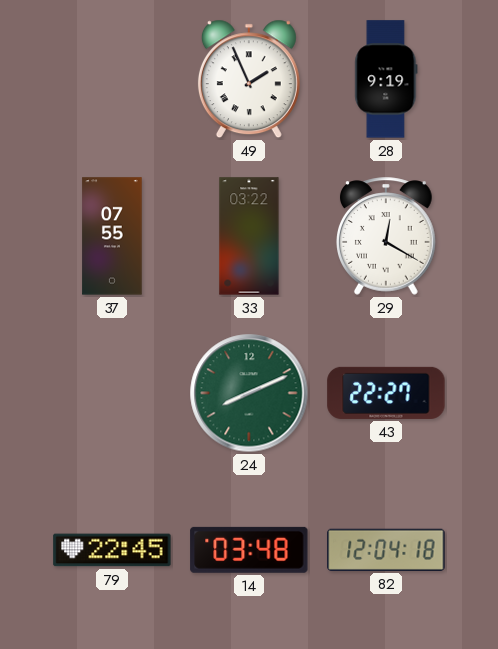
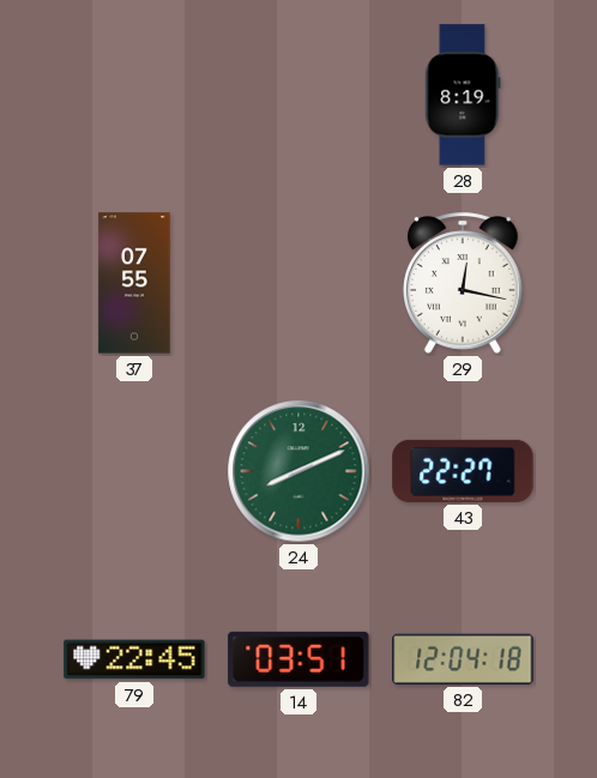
49: 1:56 -> none
28: 9:19 -> 8:19
33: 03:22 -> none
29: 12:20 -> 12:17
14: 03:48 -> 03:51
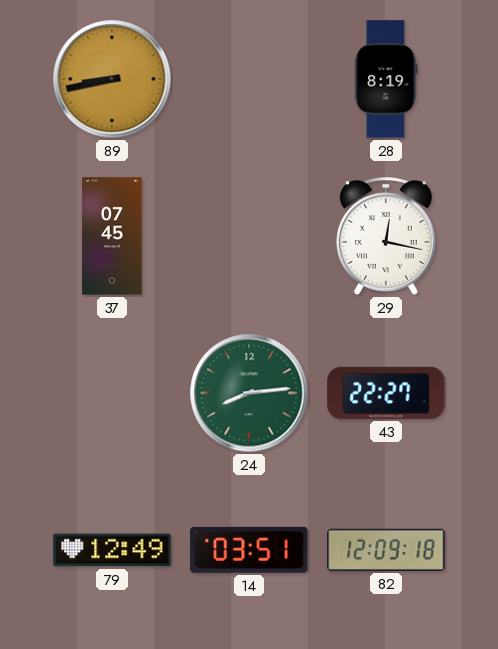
89: none -> 8:43
37: 07:55 -> 07:45
24: 8:11 -> 8:14
79: 22:45 -> 12:49
82: 12:04 -> 12:09
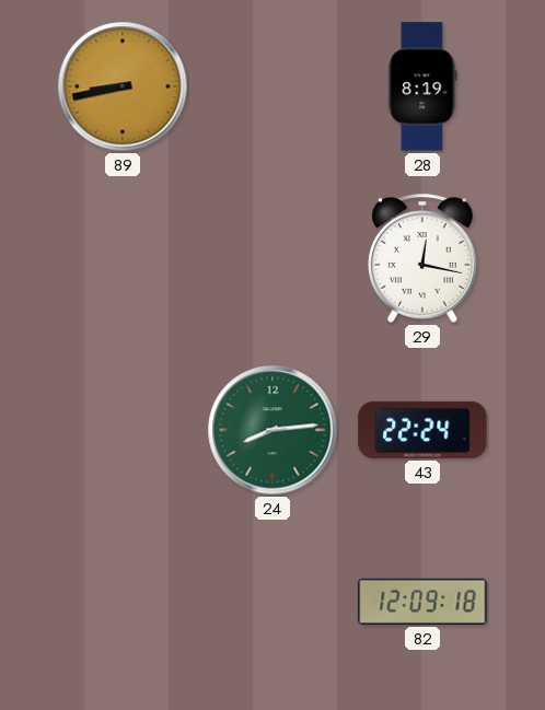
37: 07:45 -> none
43: 22:27 -> 22:24
79: 12:49 -> none
14: 03:51 -> none
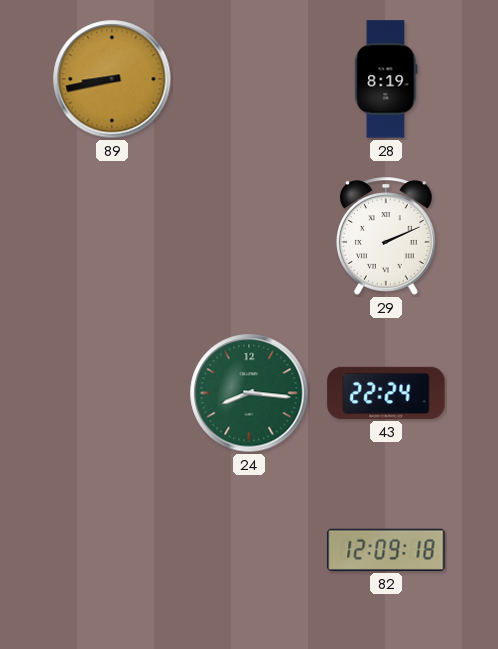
29: 12:17 -> 2:11
24: 8:14 -> 8:16
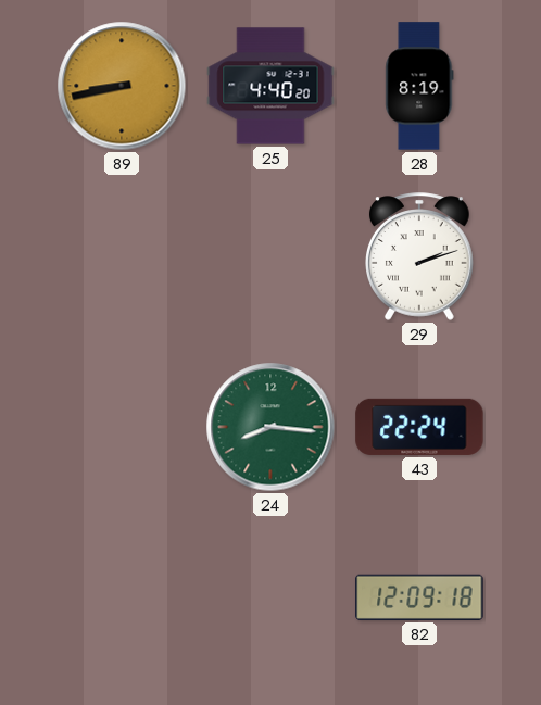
25: none -> 4:40
29: 2:11 -> 2:12
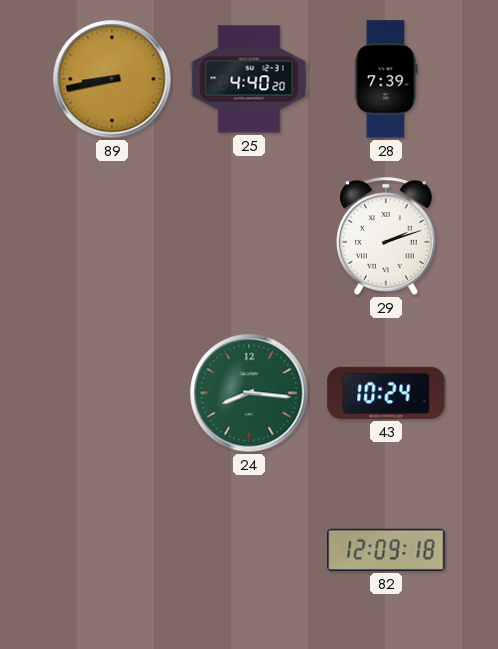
28: 8:19 -> 7:39
43: 22:24 -> 10:24
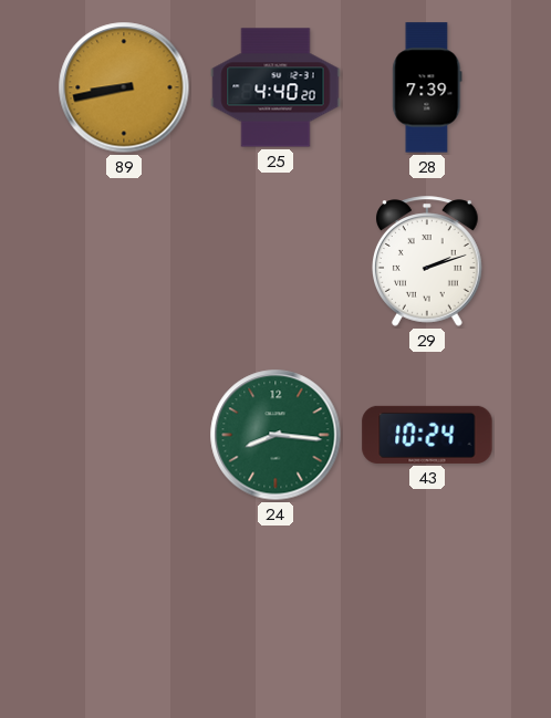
82: 12:09 -> none
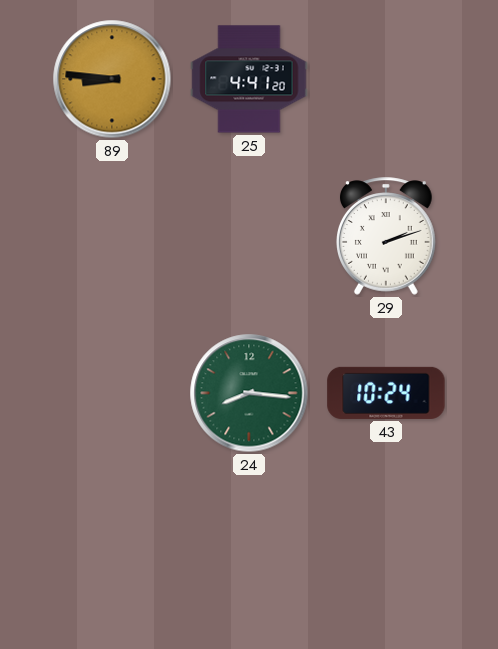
89: 8:43 -> 8:46
25: 4:40 -> 4:41
28: 7:39 -> none
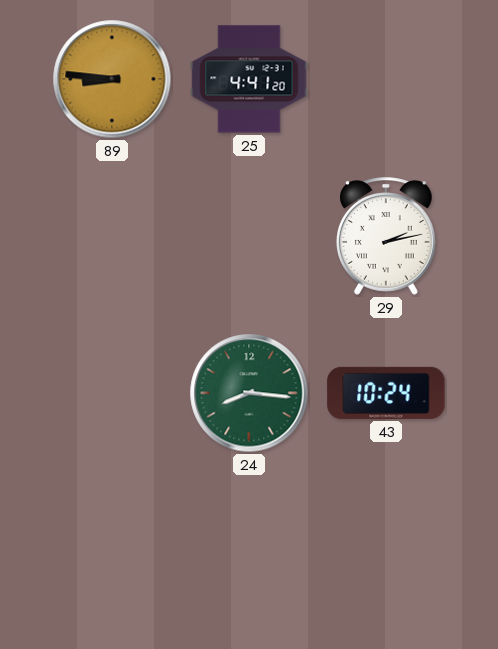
29: 2:12 -> 2:13
